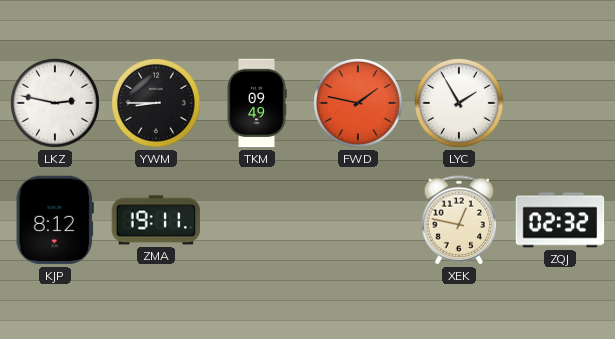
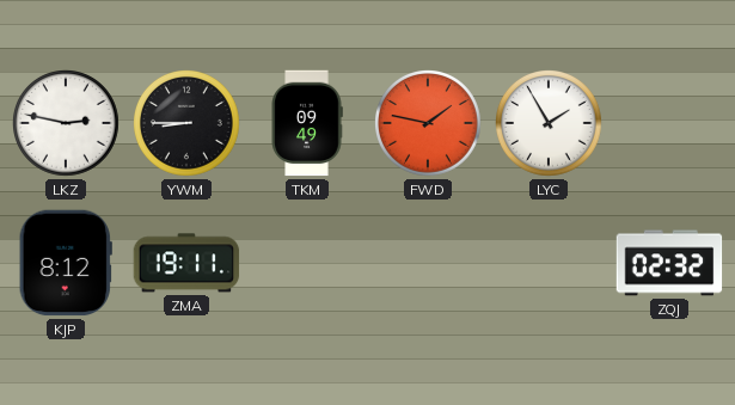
XEK: 12:47 -> none
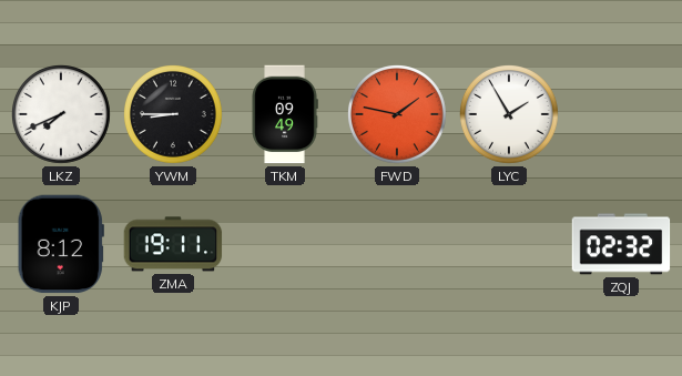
LKZ: 2:47 -> 7:41
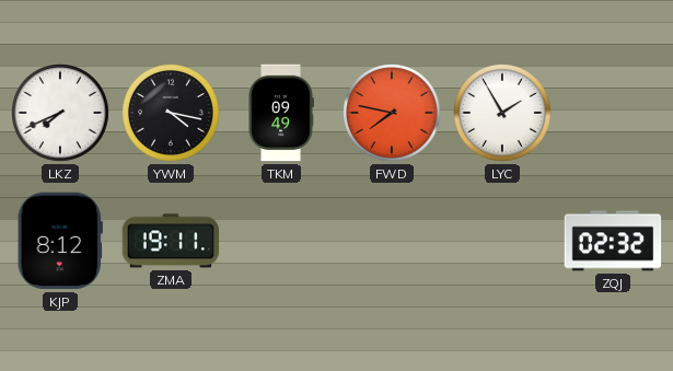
YWM: 8:45 -> 4:17
FWD: 1:47 -> 7:47
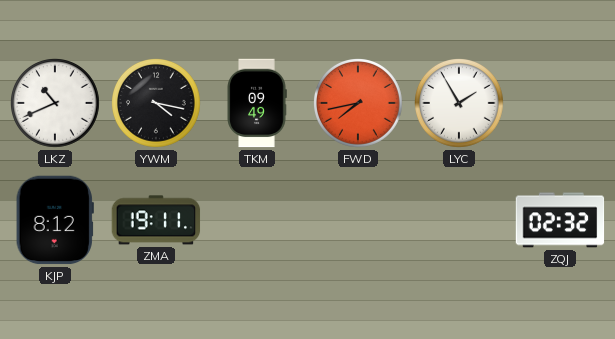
LKZ: 7:41 -> 10:41
FWD: 7:47 -> 7:43
